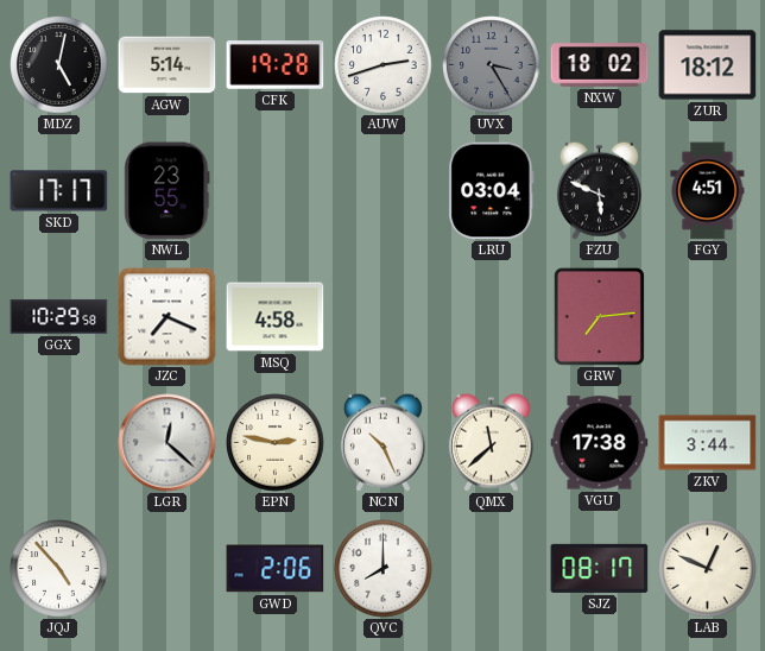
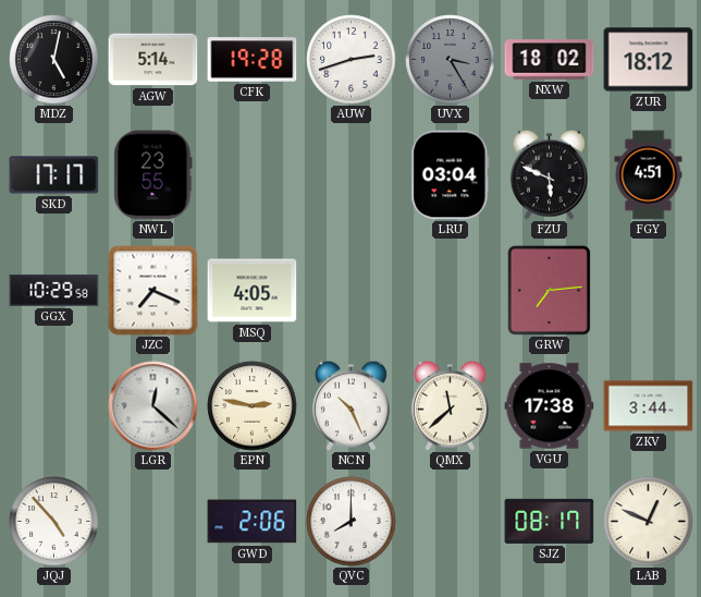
MSQ: 4:58 -> 4:05
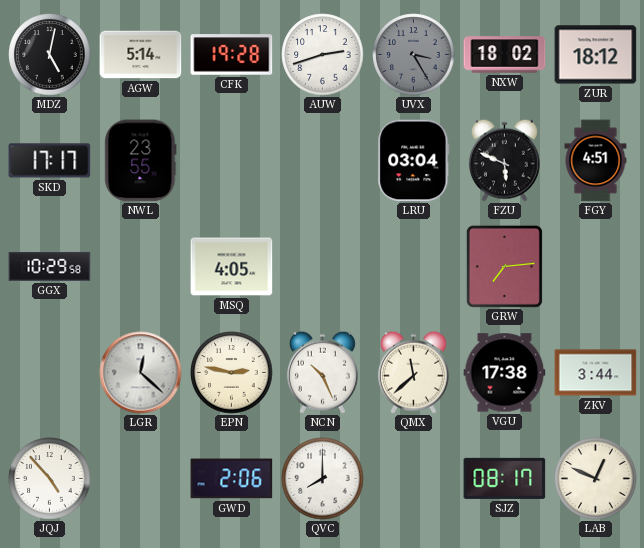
JZC: 7:19 -> none
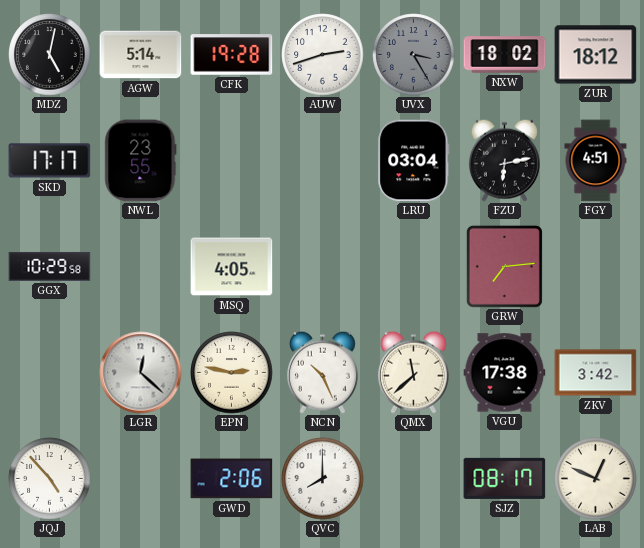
FZU: 5:49 -> 6:13
ZKV: 3:44 -> 3:42
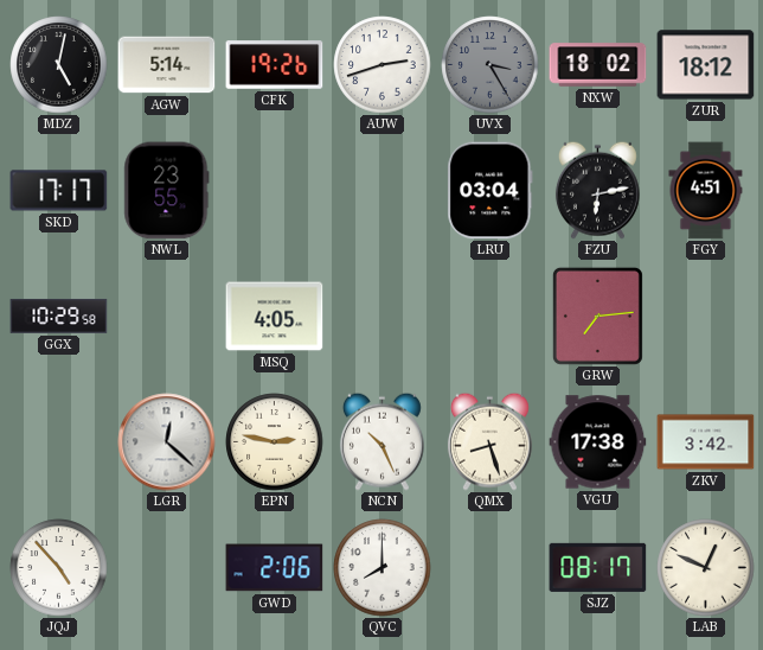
CFK: 19:28 -> 19:26
QMX: 11:38 -> 8:27
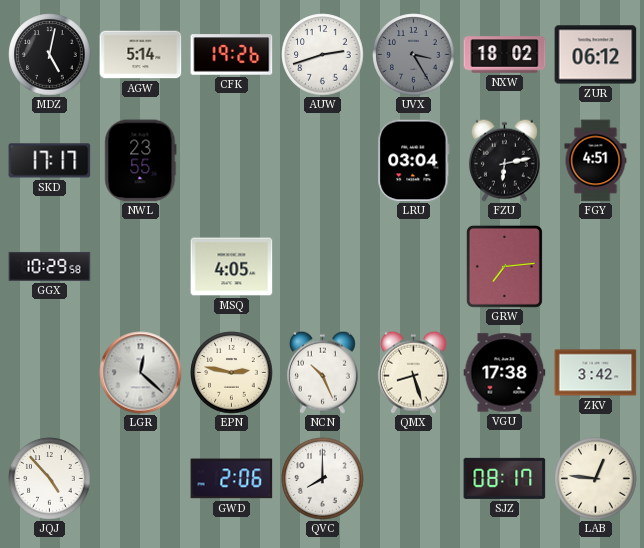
ZUR: 18:12 -> 06:12
LAB: 12:49 -> 12:46
